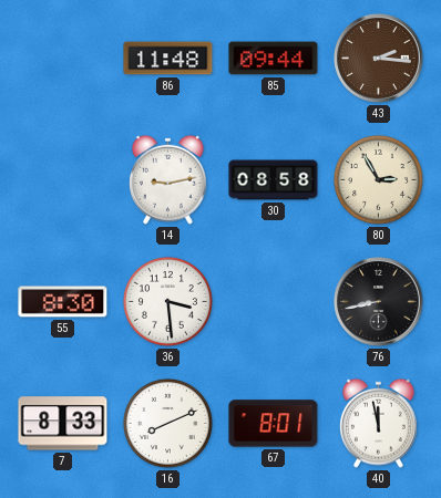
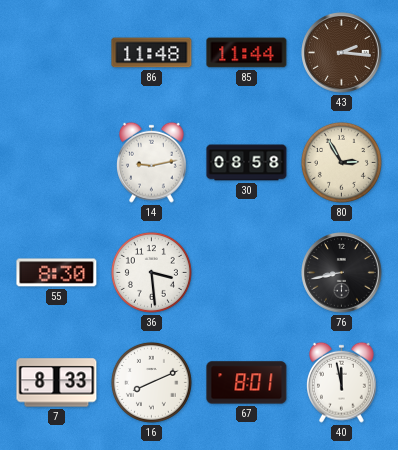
85: 09:44 -> 11:44
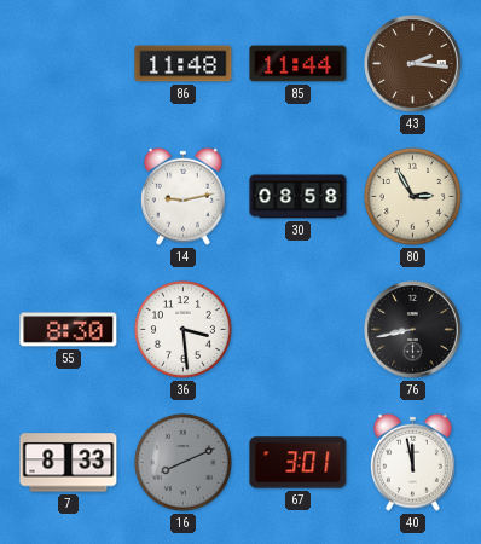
16 dial: white -> grey
67: 8:01 -> 3:01
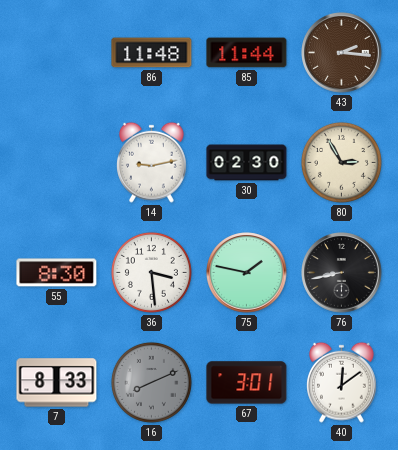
30: 08:58 -> 02:30
75: none -> 1:47
40: 11:58 -> 12:09
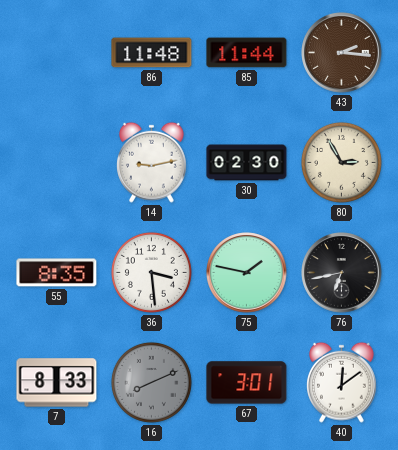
55: 8:30 -> 8:35
76: 8:43 -> 6:43
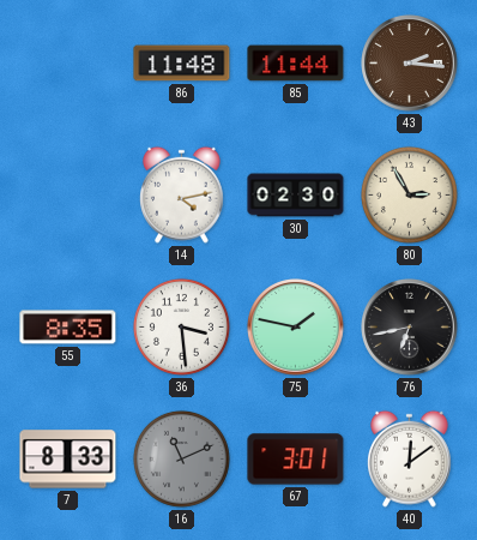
14: 9:13 -> 4:13
16: 8:11 -> 11:11
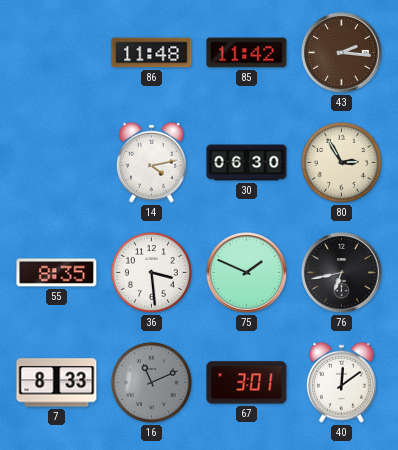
85: 11:44 -> 11:42
30: 02:30 -> 06:30
75: 1:47 -> 1:49
